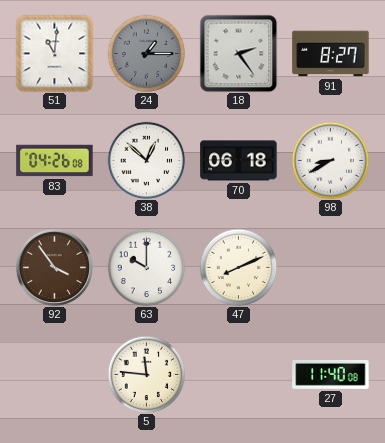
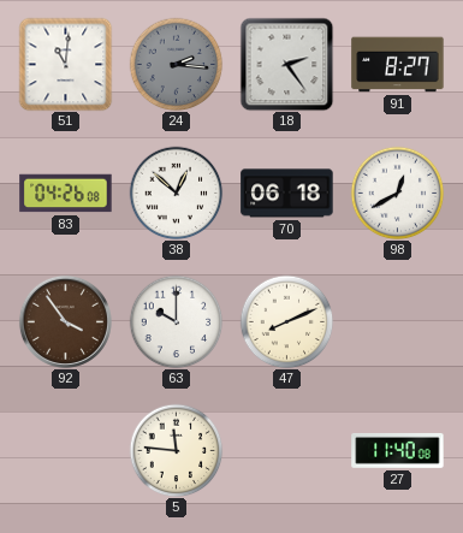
24: 1:15 -> 2:16
98: 8:40 -> 12:40
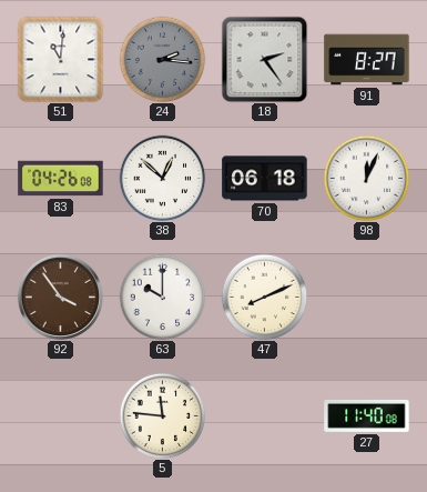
98: 12:40 -> 12:04
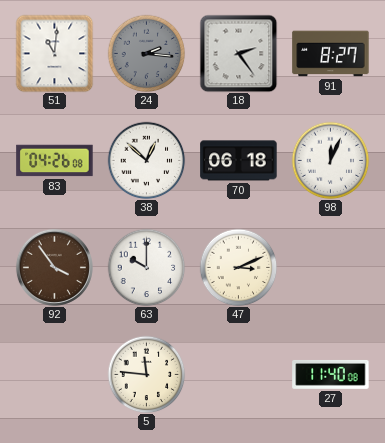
47: 8:11 -> 3:11
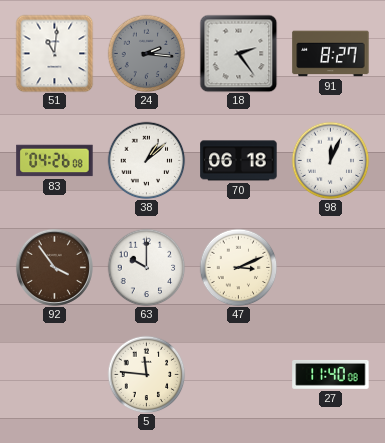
38: 12:52 -> 1:08
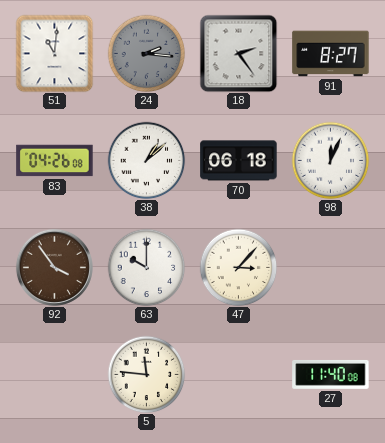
47: 3:11 -> 3:07
